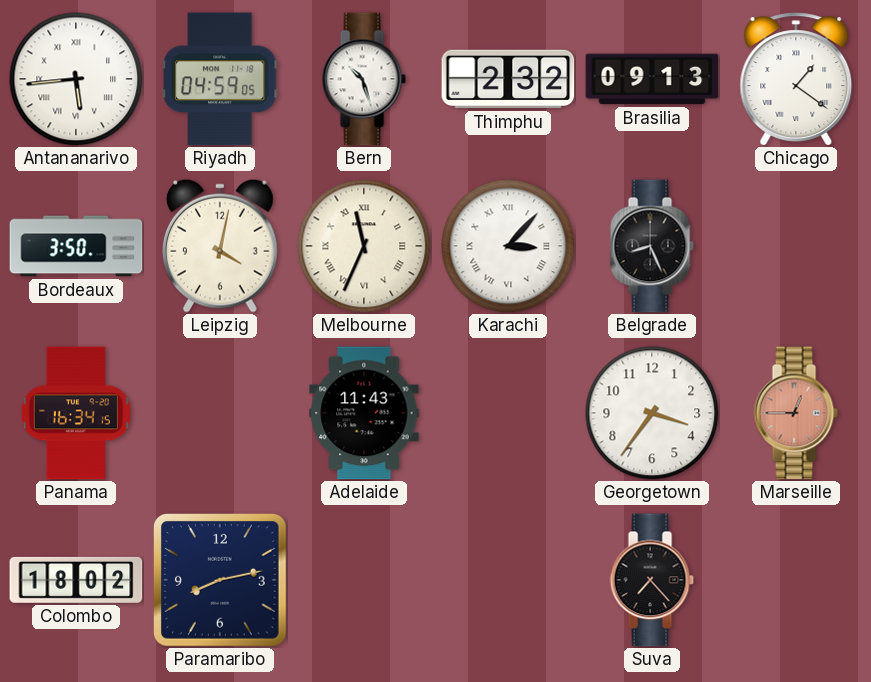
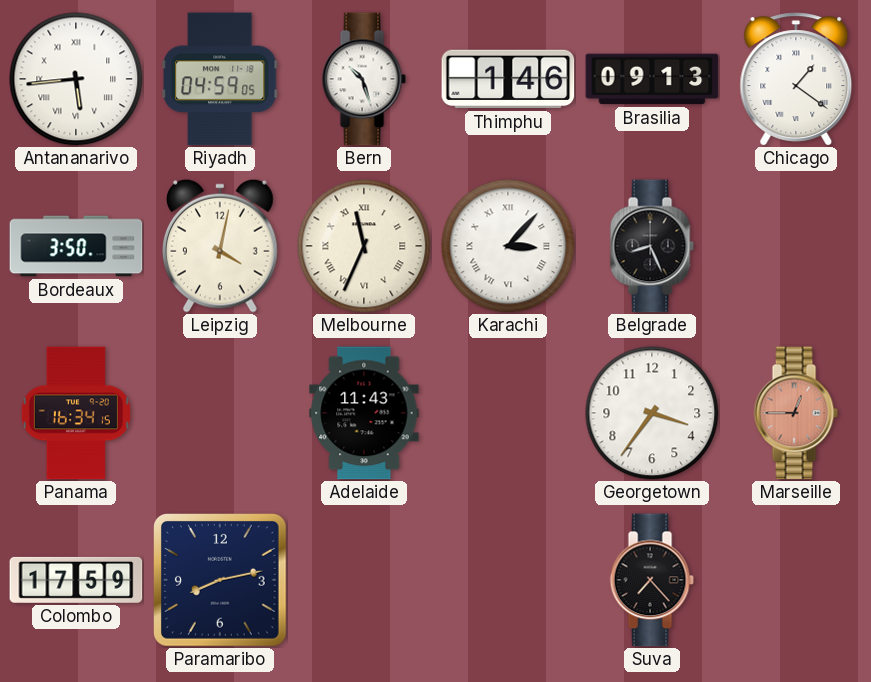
Thimphu: 2:32 -> 1:46
Colombo: 18:02 -> 17:59
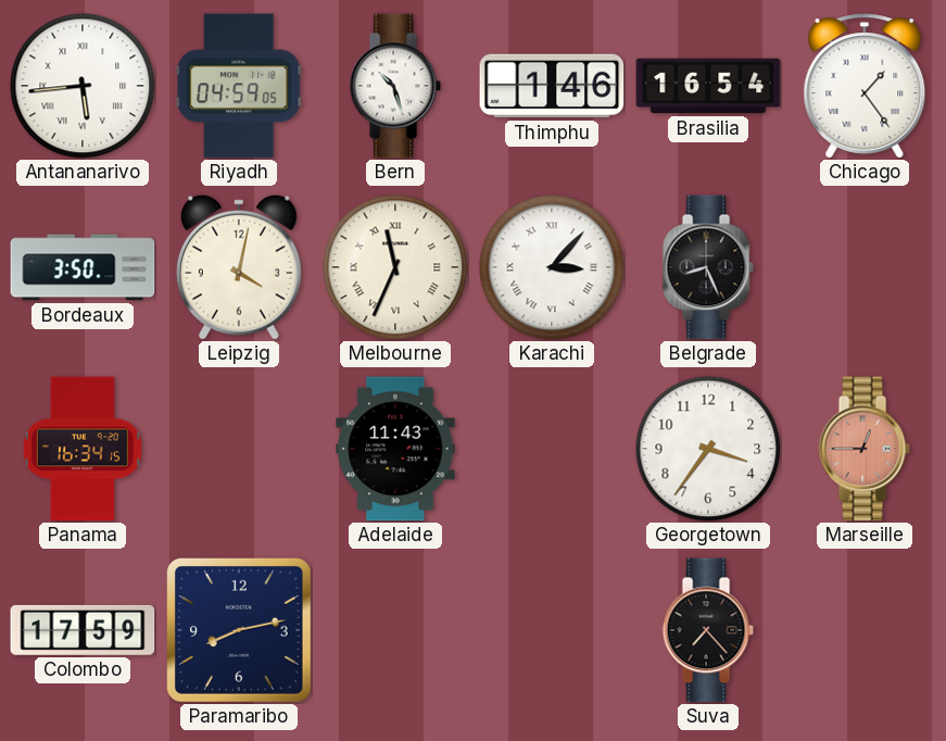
Brasilia: 09:13 -> 16:54
Chicago: 1:21 -> 1:24
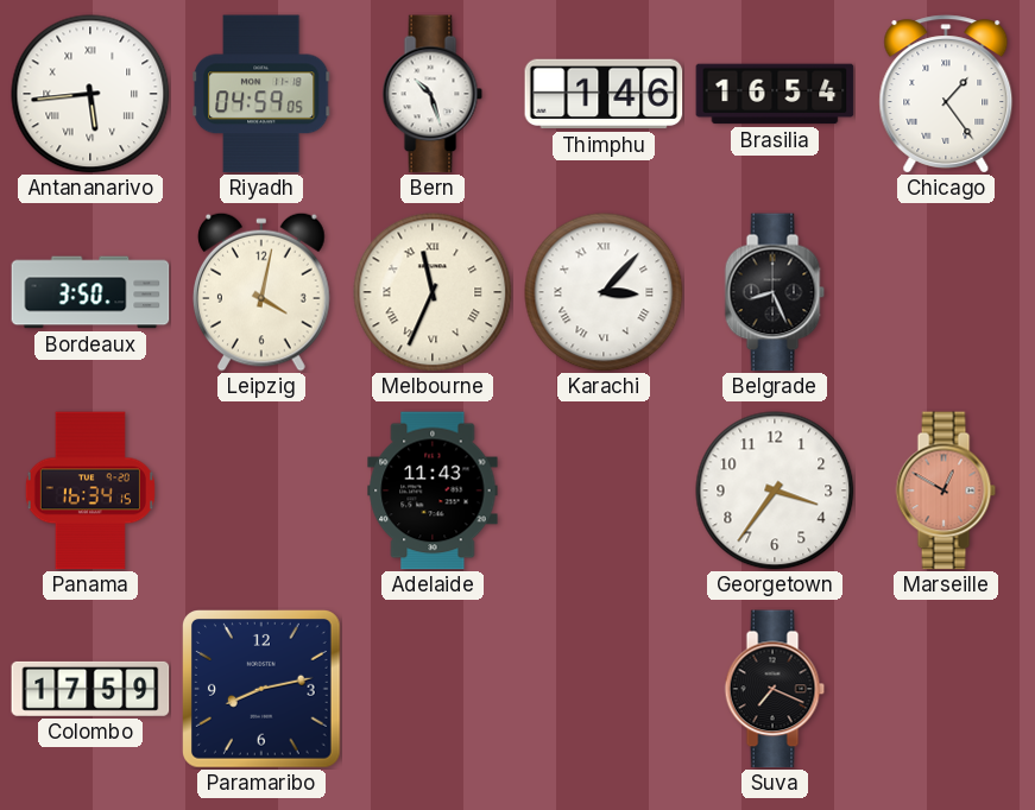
Marseille: 12:45 -> 12:50
Suva: 7:23 -> 7:19
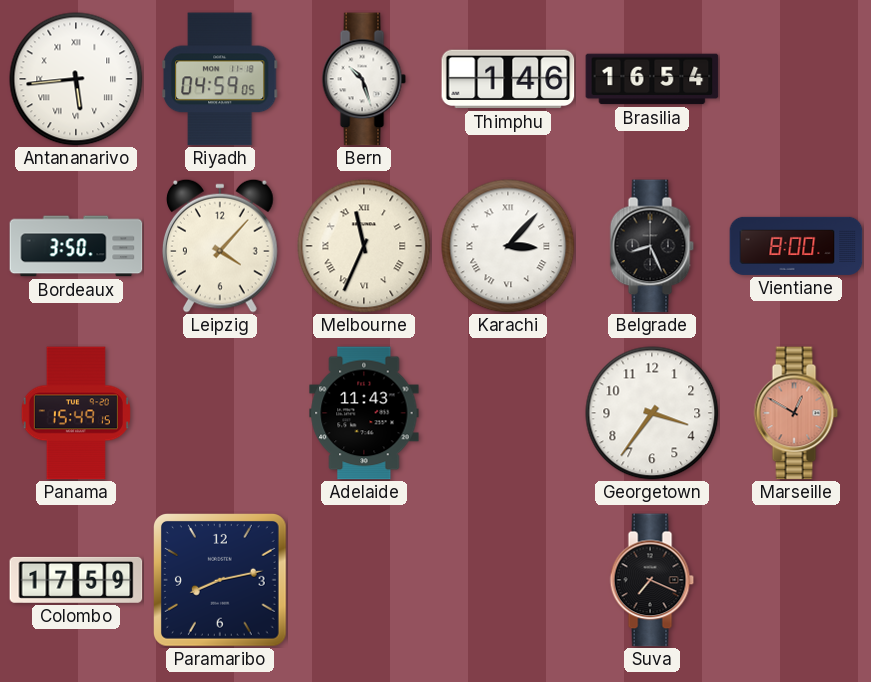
Chicago: 1:24 -> none
Leipzig: 4:02 -> 4:07
Vientiane: none -> 8:00
Panama: 16:34 -> 15:49
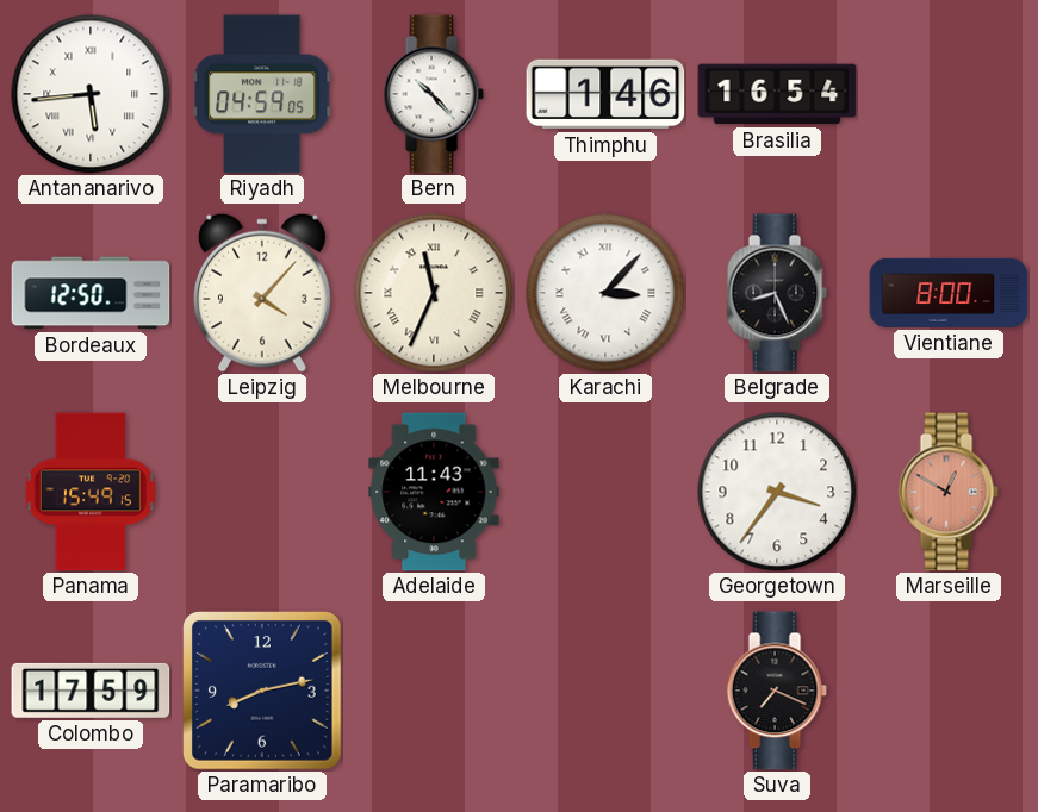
Bern: 10:27 -> 10:23
Bordeaux: 3:50 -> 12:50
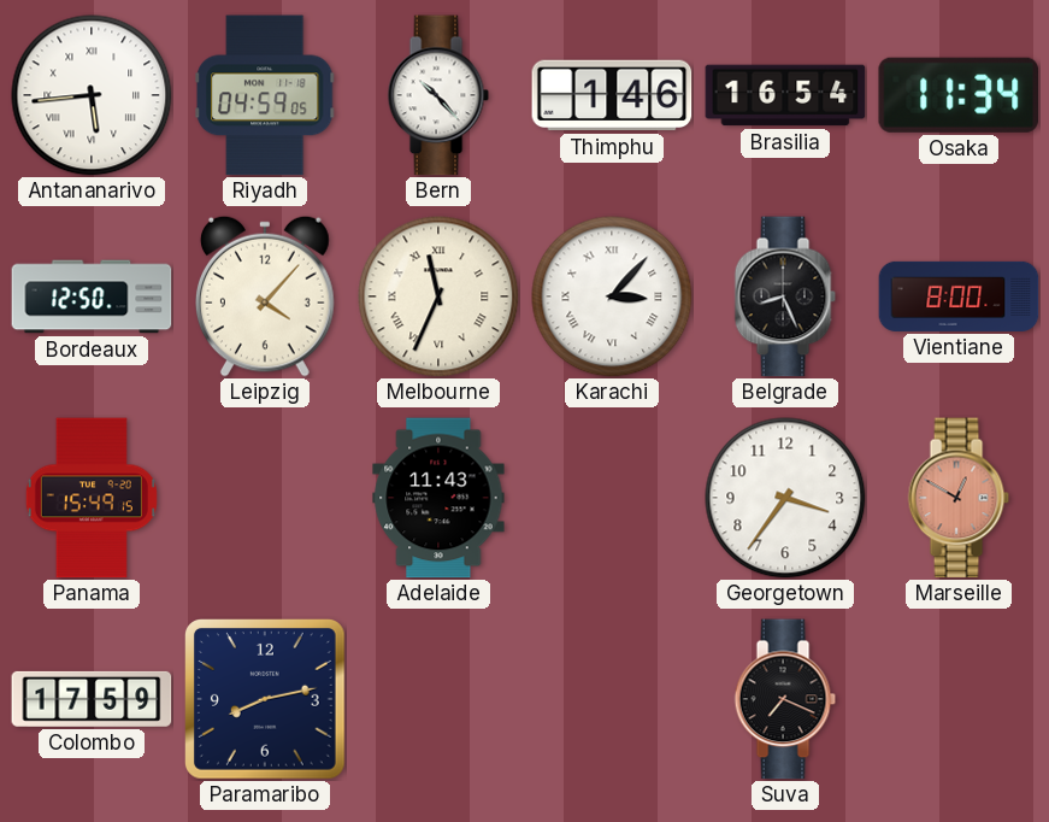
Osaka: none -> 11:34
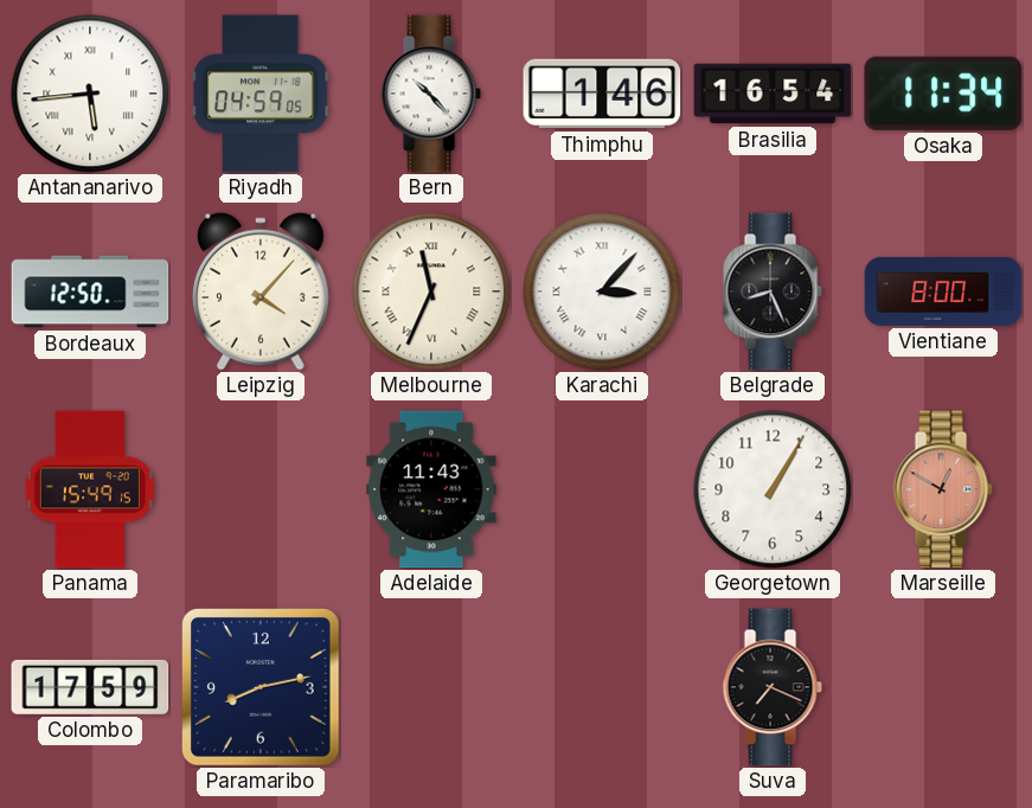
Georgetown: 3:36 -> 1:05
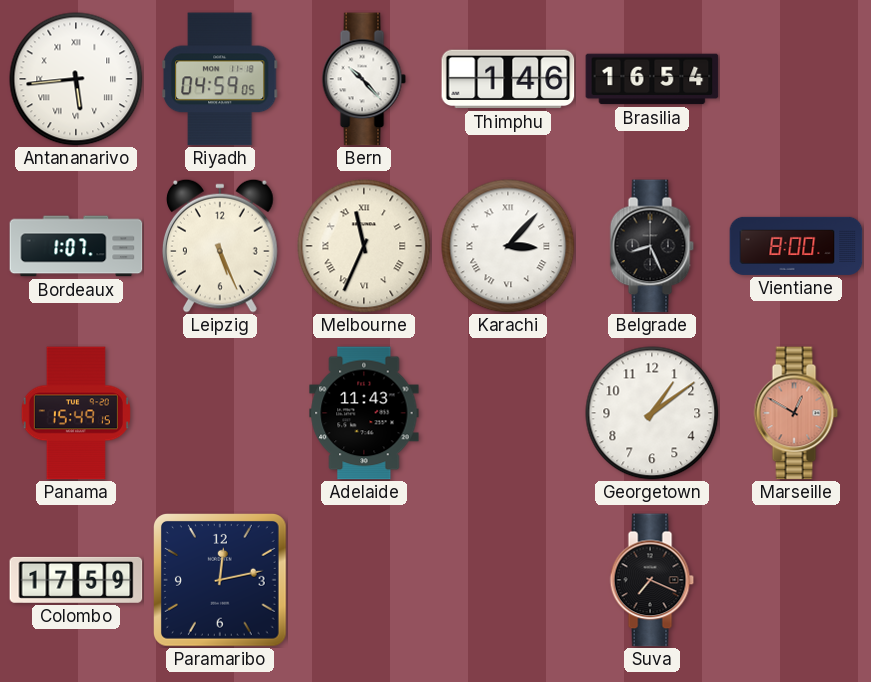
Osaka: 11:34 -> none
Bordeaux: 12:50 -> 1:07
Leipzig: 4:07 -> 5:26
Georgetown: 1:05 -> 1:09
Paramaribo: 8:13 -> 12:13
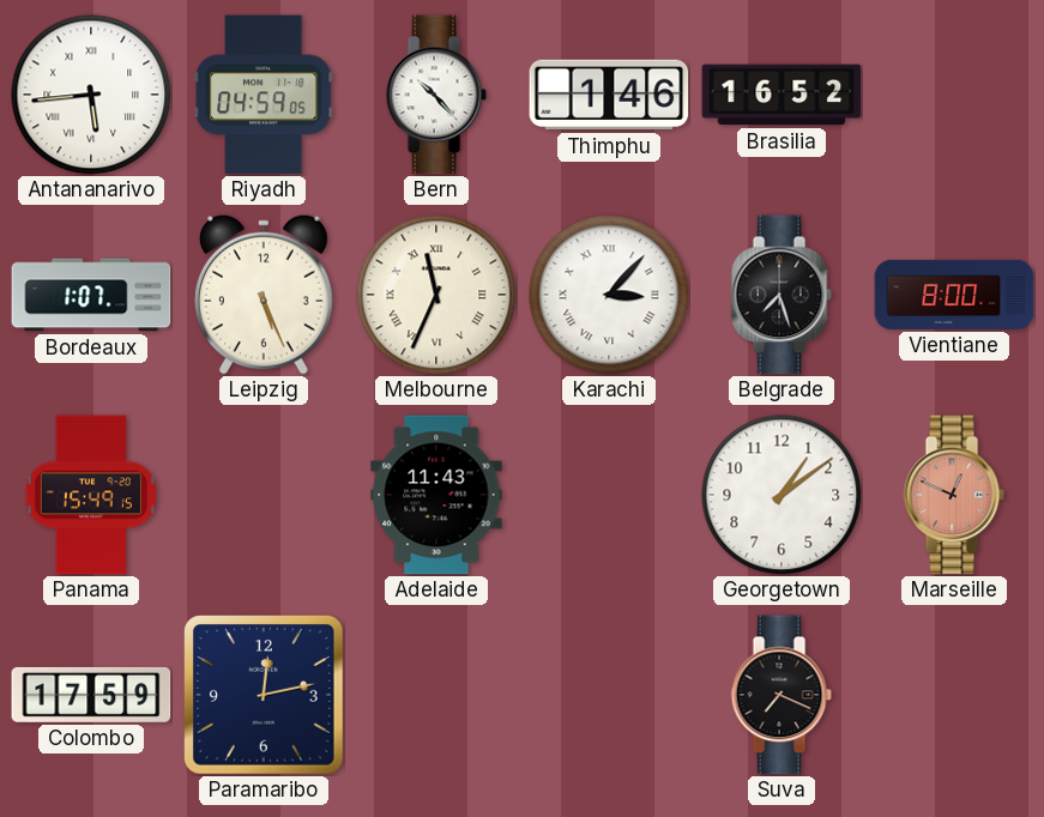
Brasilia: 16:54 -> 16:52
Belgrade: 8:26 -> 7:27
Marseille: 12:50 -> 12:49
